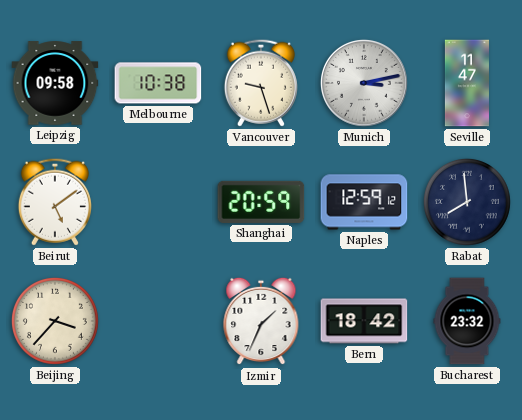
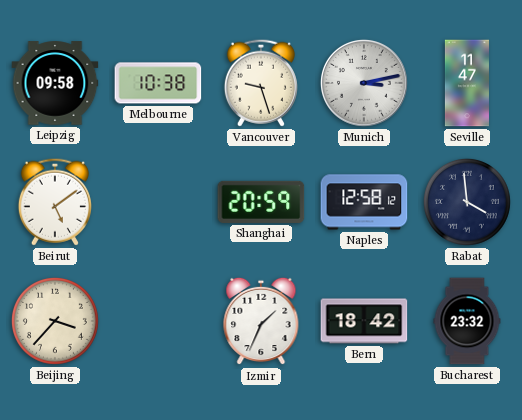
Naples: 12:59 -> 12:58
Rabat: 7:59 -> 3:59
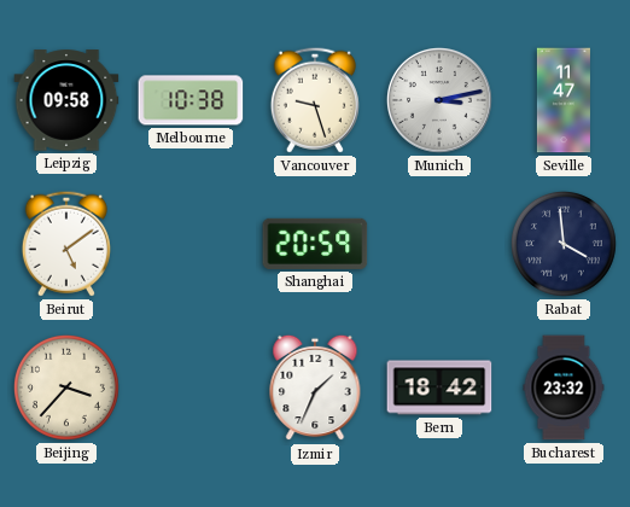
Naples: 12:58 -> none
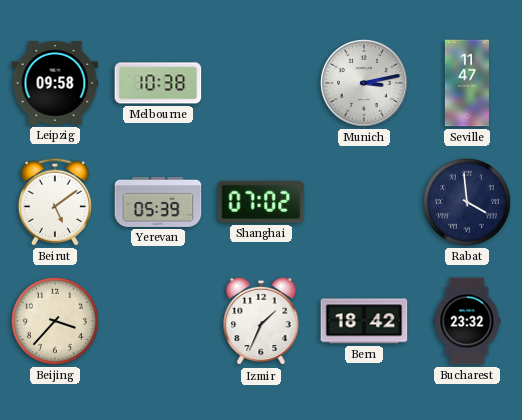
Vancouver: 9:27 -> none
Yerevan: none -> 05:39
Shanghai: 20:59 -> 07:02
